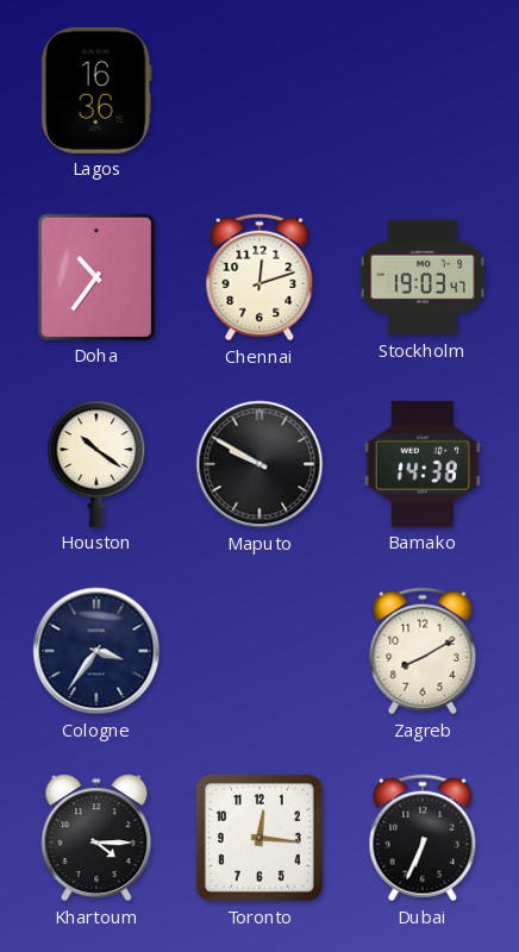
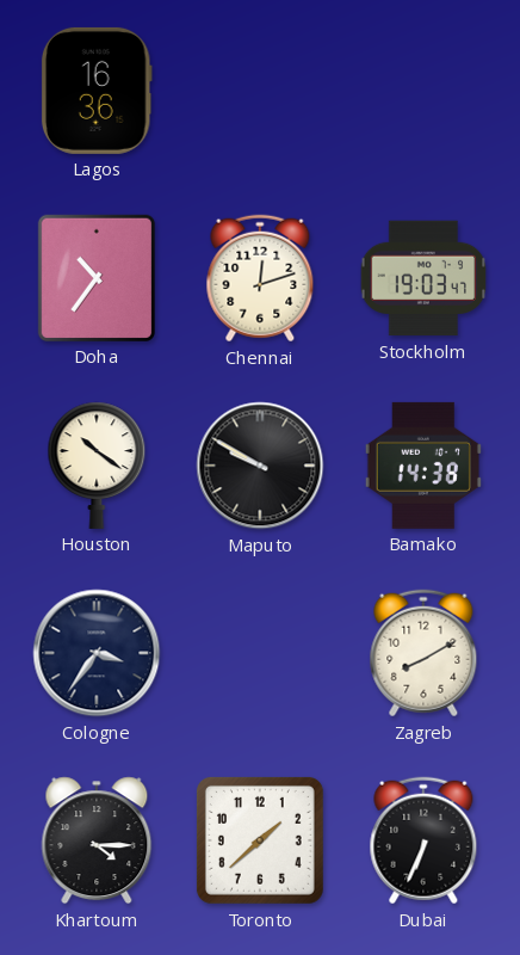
Toronto: 12:16 -> 1:38
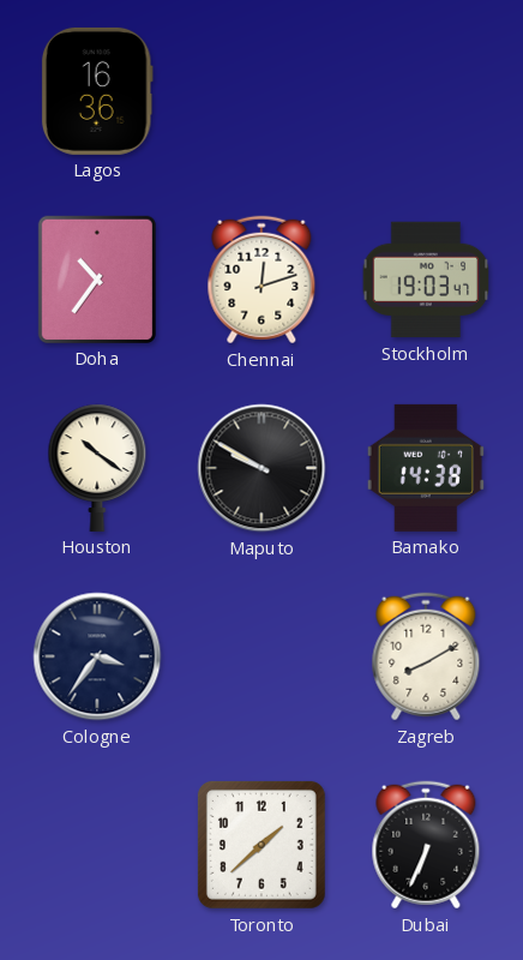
Khartoum: 4:15 -> none
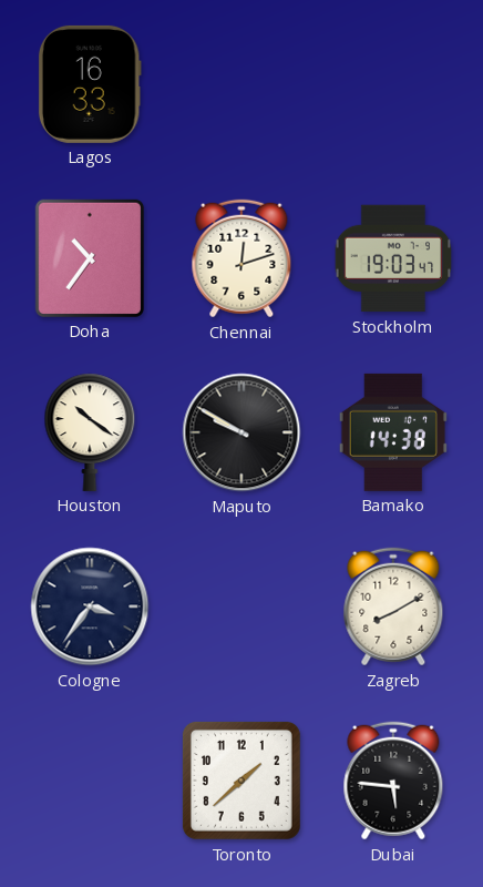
Lagos: 16:36 -> 16:33
Dubai: 6:34 -> 5:46
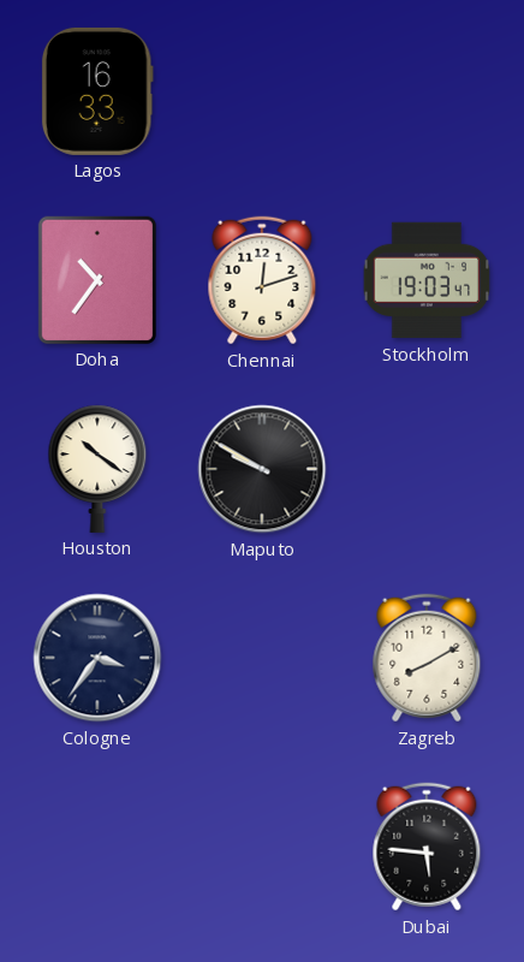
Bamako: 14:38 -> none
Toronto: 1:38 -> none
